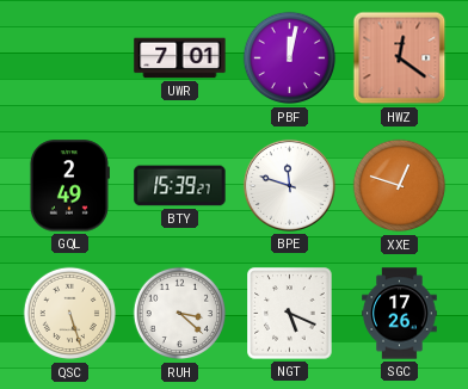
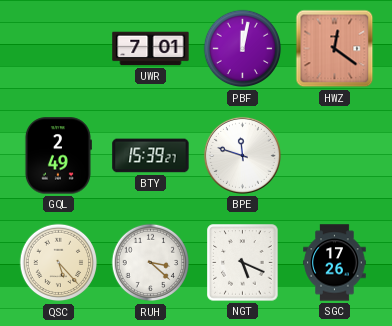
XXE: 12:48 -> none
QSC: 5:27 -> 5:23
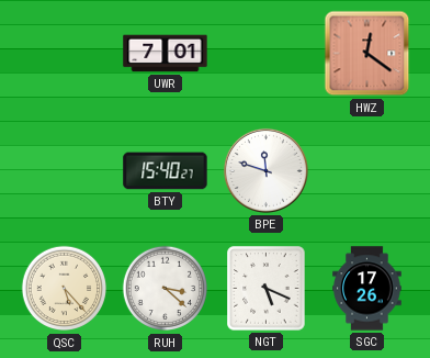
PBF: 12:02 -> none
GQL: 2:49 -> none
BTY: 15:39 -> 15:40
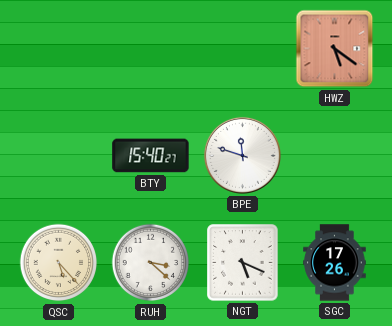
UWR: 7:01 -> none
HWZ: 12:21 -> 5:21
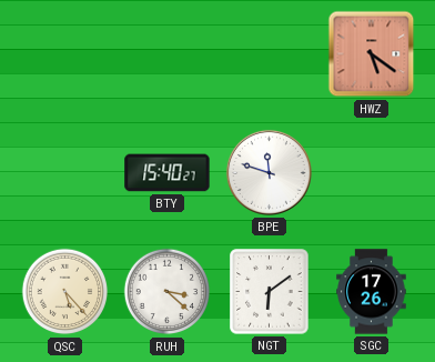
NGT: 5:19 -> 6:09
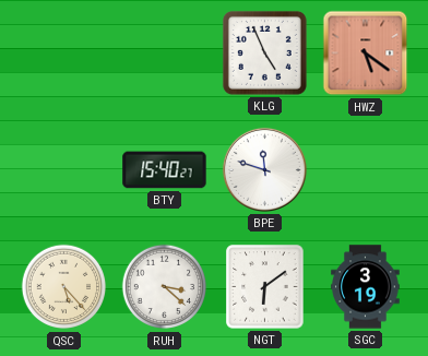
KLG: none -> 4:56
SGC: 17:26 -> 3:19
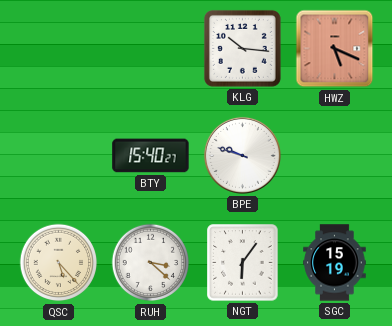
KLG: 4:56 -> 10:16
HWZ: 5:21 -> 5:19
BPE: 11:48 -> 9:48
NGT: 6:09 -> 6:06
SGC: 3:19 -> 15:19
